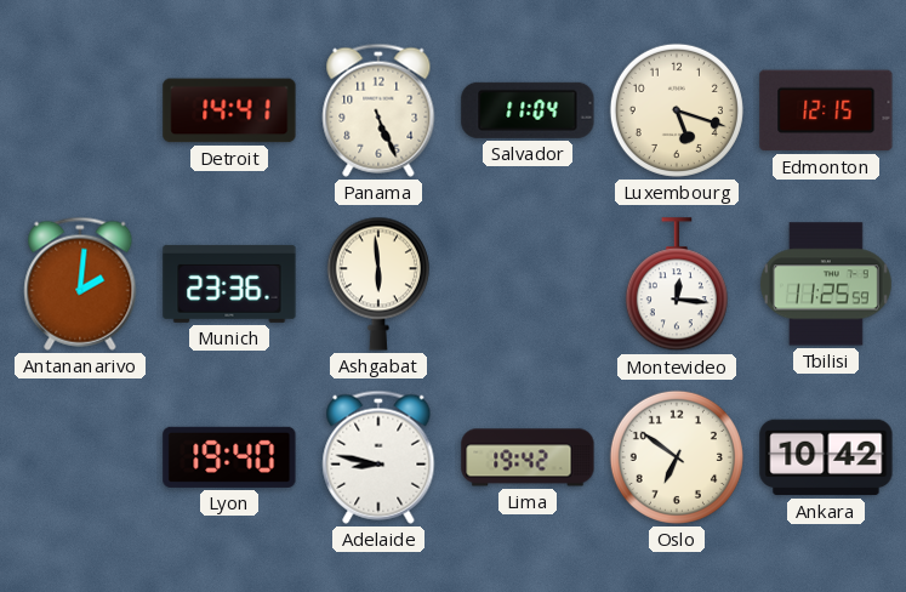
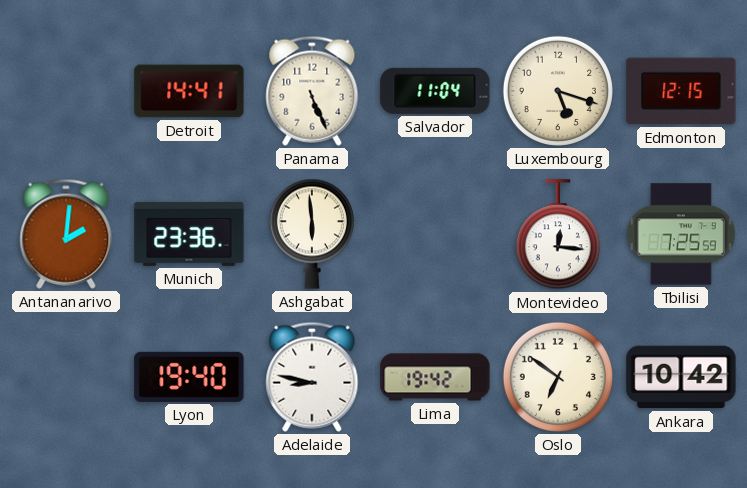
Tbilisi: 11:25 -> 7:25
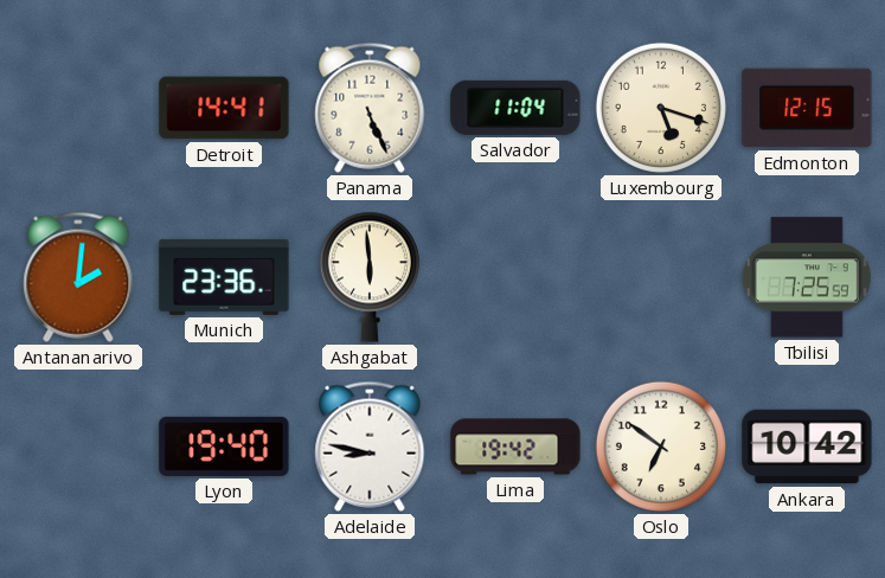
Montevideo: 12:16 -> none
